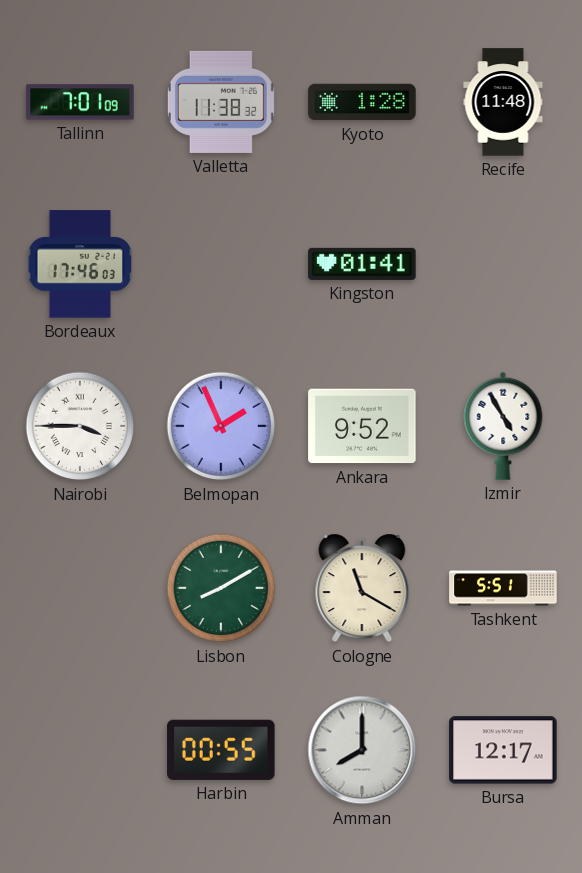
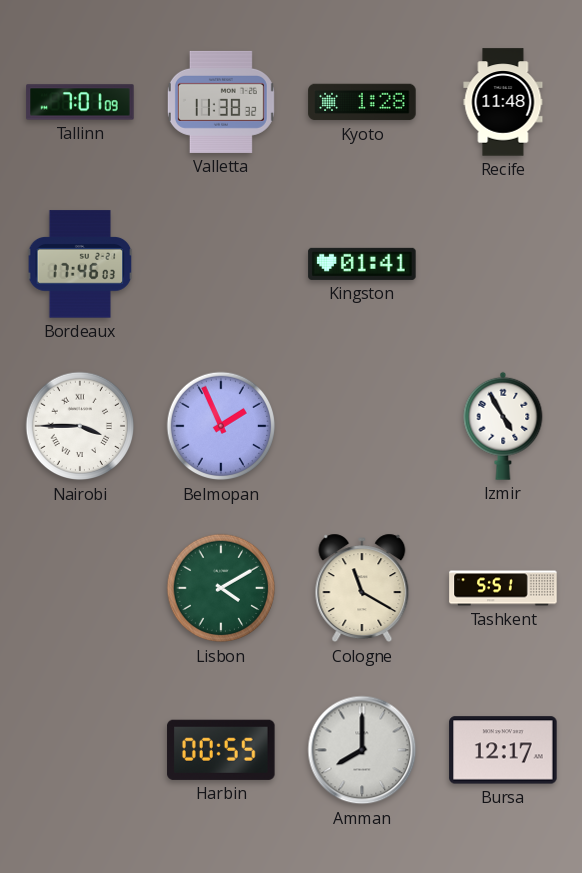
Ankara: 9:52 -> none
Lisbon: 8:10 -> 4:10
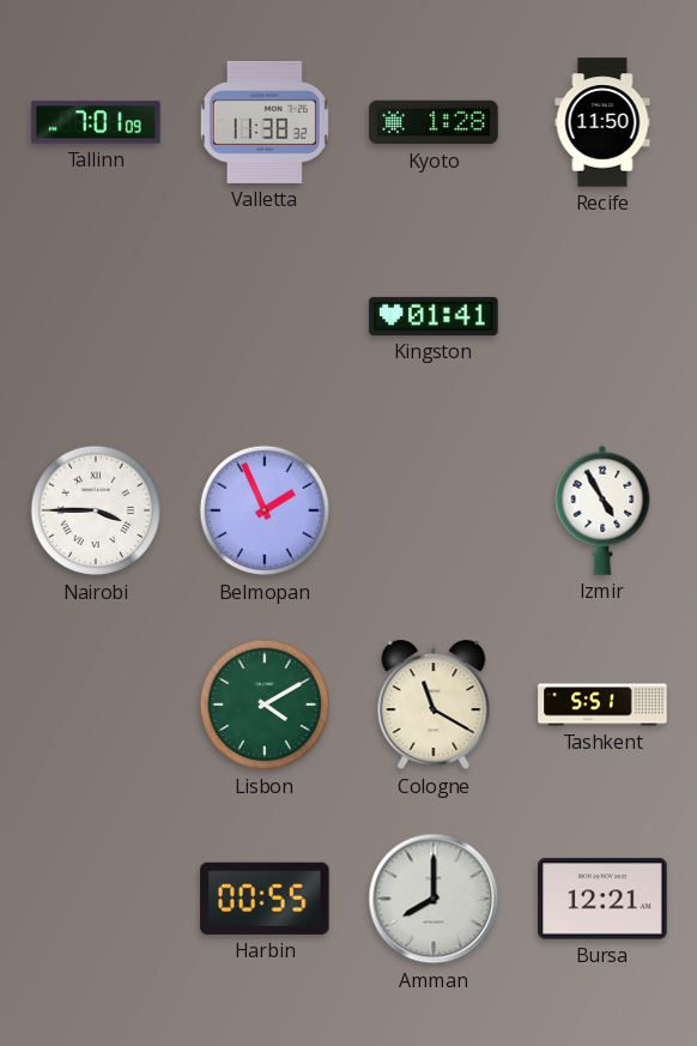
Recife: 11:48 -> 11:50
Bordeaux: 17:46 -> none
Bursa: 12:17 -> 12:21
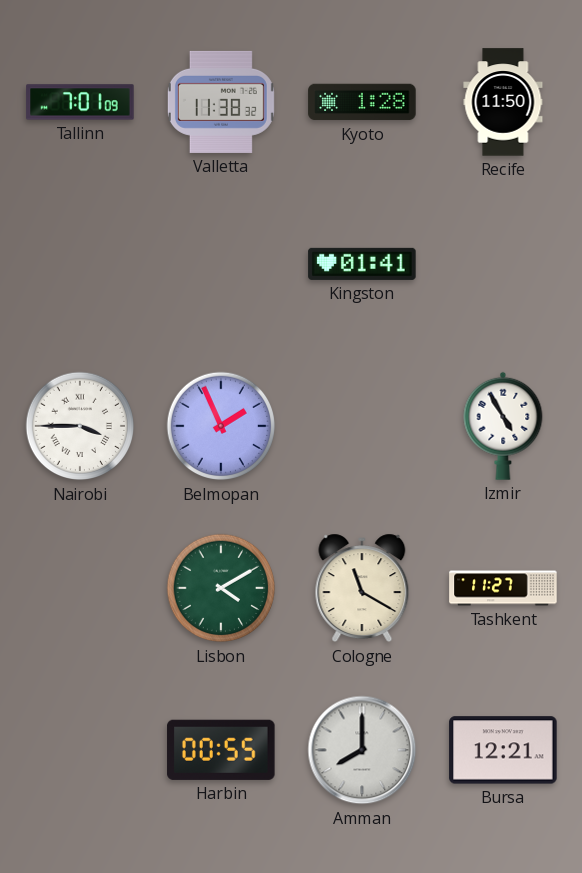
Tashkent: 5:51 -> 11:27
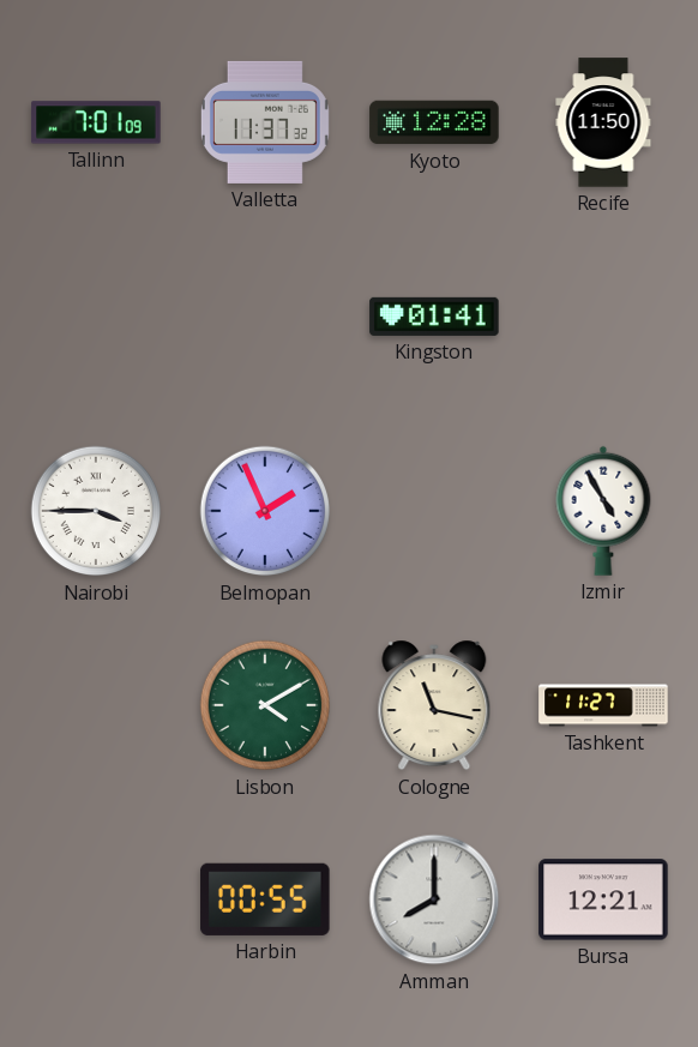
Valletta: 11:38 -> 11:37
Kyoto: 1:28 -> 12:28
Cologne: 11:20 -> 11:17
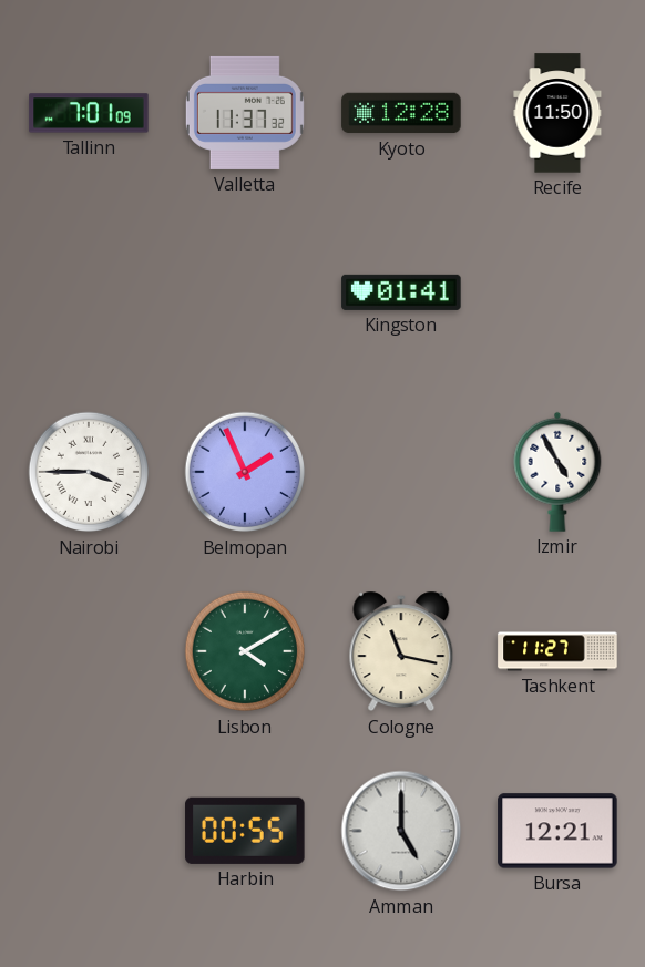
Amman: 8:00 -> 5:00
